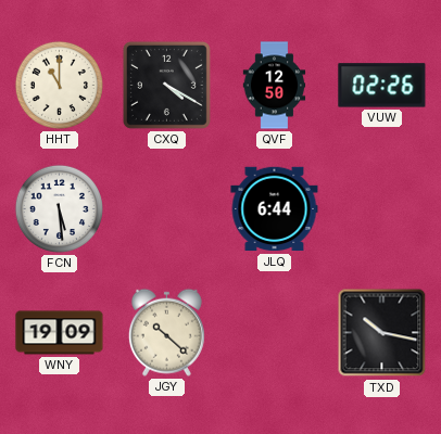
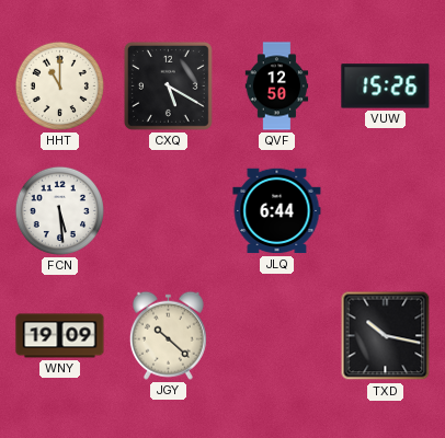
CXQ: 4:20 -> 5:20
VUW: 02:26 -> 15:26
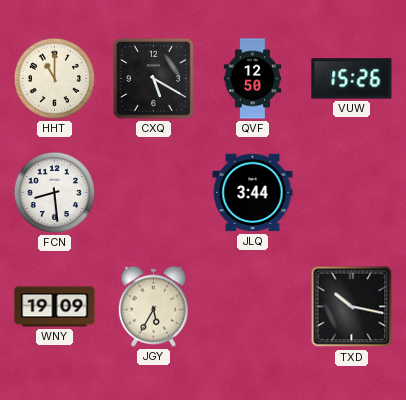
FCN: 5:29 -> 8:29
JLQ: 6:44 -> 3:44
JGY: 10:22 -> 5:35
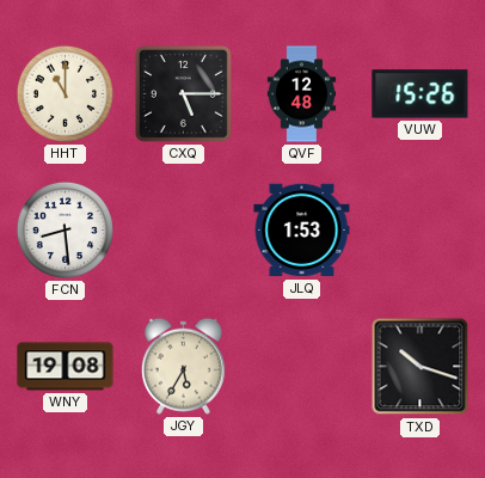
CXQ: 5:20 -> 5:15
QVF: 12:50 -> 12:48
JLQ: 3:44 -> 1:53
WNY: 19:09 -> 19:08
TXD: 10:17 -> 10:18
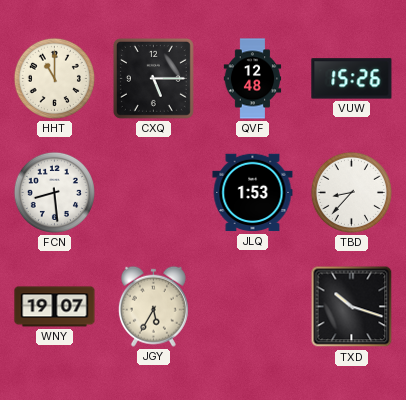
TBD: none -> 8:37
WNY: 19:08 -> 19:07
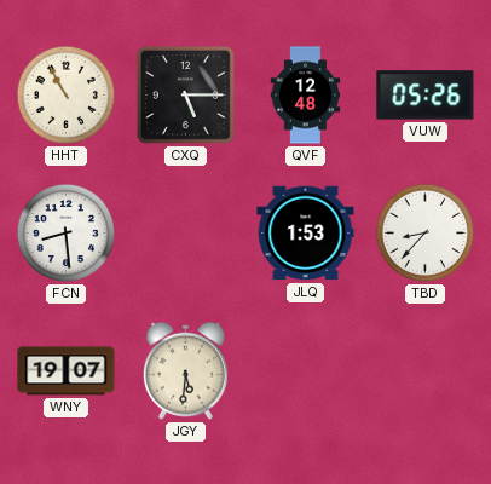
HHT: 11:00 -> 10:55
VUW: 15:26 -> 05:26
JGY: 5:35 -> 5:31
TXD: 10:18 -> none
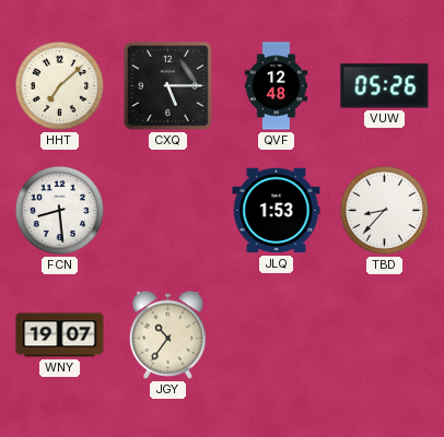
HHT: 10:55 -> 7:08
JGY: 5:31 -> 10:36
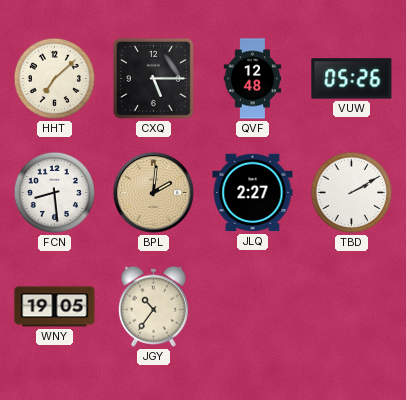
BPL: none -> 2:01
JLQ: 1:53 -> 2:27
TBD: 8:37 -> 2:10
WNY: 19:07 -> 19:05
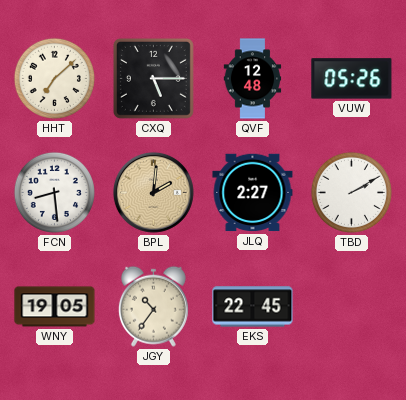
EKS: none -> 22:45
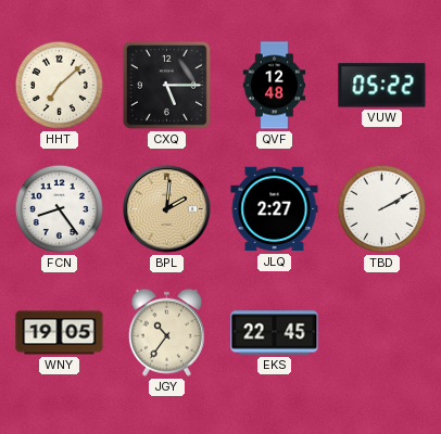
VUW: 05:26 -> 05:22
FCN: 8:29 -> 8:24
